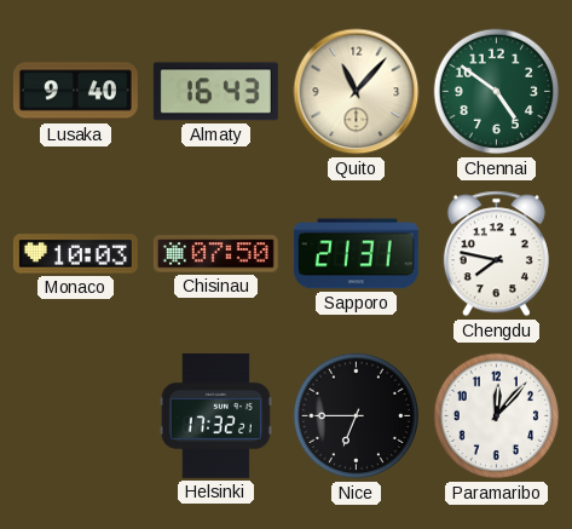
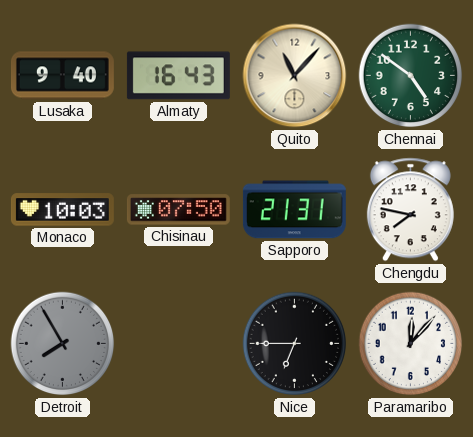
Detroit: none -> 7:55
Helsinki: 17:32 -> none
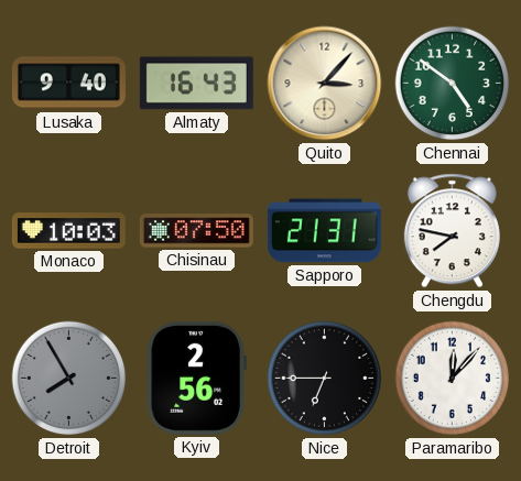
Quito: 11:07 -> 3:07
Kyiv: none -> 2:56
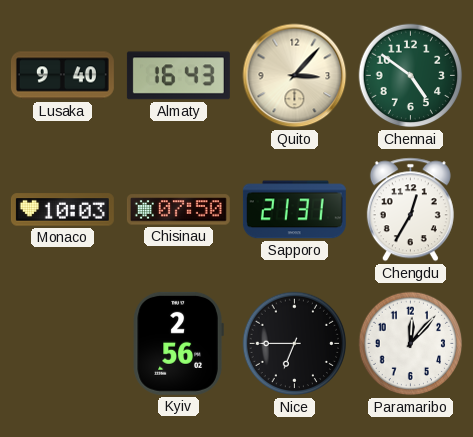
Chengdu: 7:47 -> 12:35
Detroit: 7:55 -> none
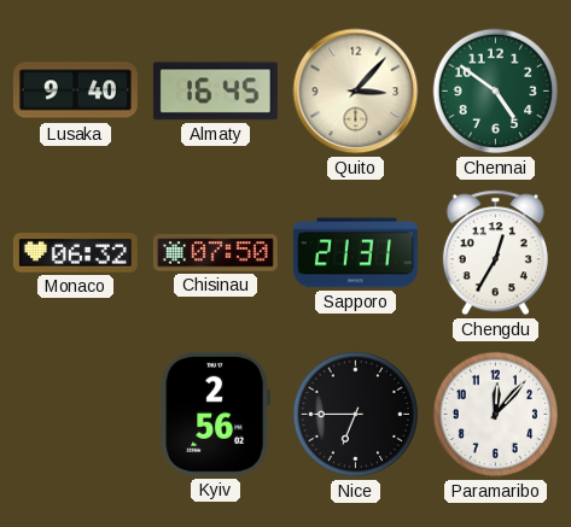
Almaty: 16:43 -> 16:45
Monaco: 10:03 -> 06:32
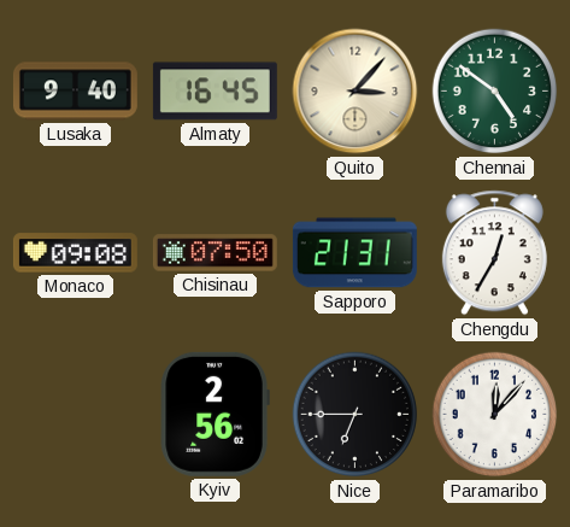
Monaco: 06:32 -> 09:08
